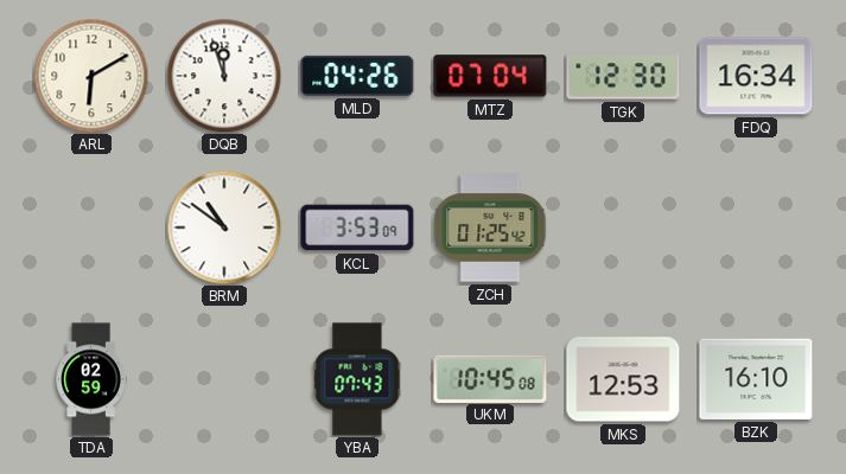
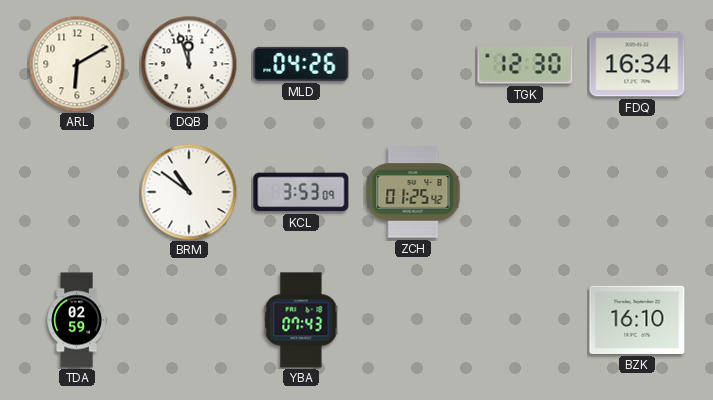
MTZ: 07:04 -> none
UKM: 10:45 -> none
MKS: 12:53 -> none
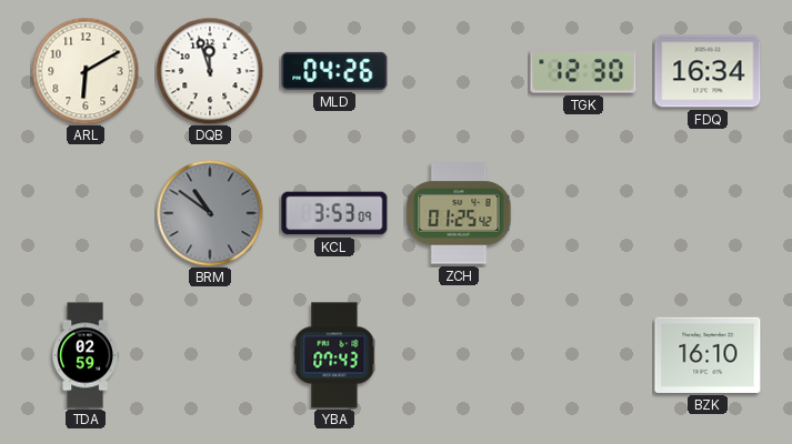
BRM dial: white -> grey
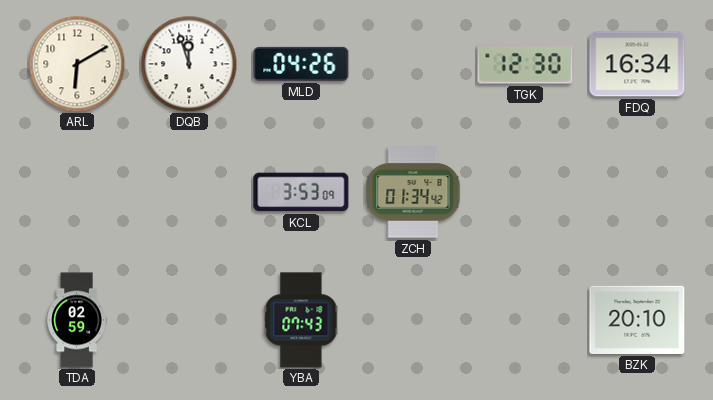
BRM: 10:51 -> none
ZCH: 01:25 -> 01:34
BZK: 16:10 -> 20:10
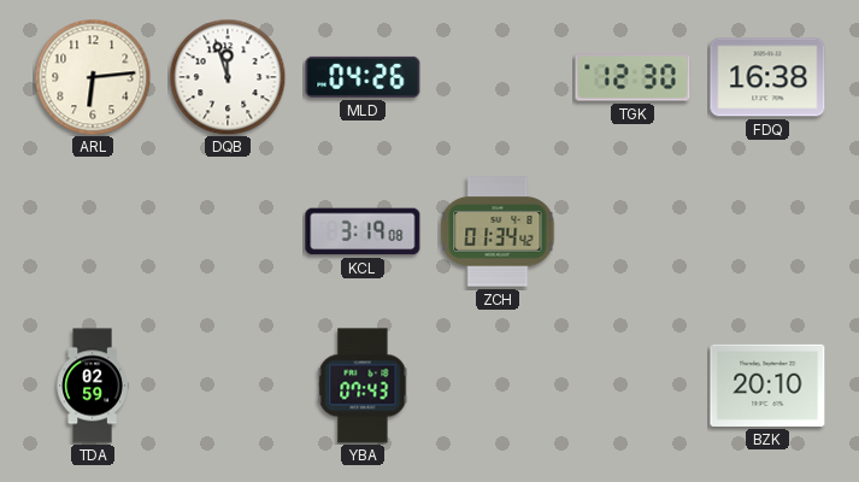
ARL: 6:10 -> 6:14
FDQ: 16:34 -> 16:38
KCL: 3:53 -> 3:19
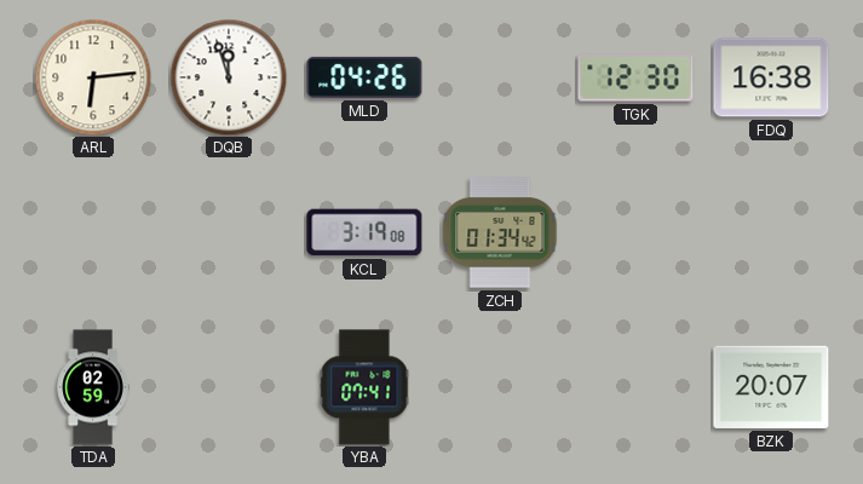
YBA: 07:43 -> 07:41
BZK: 20:10 -> 20:07
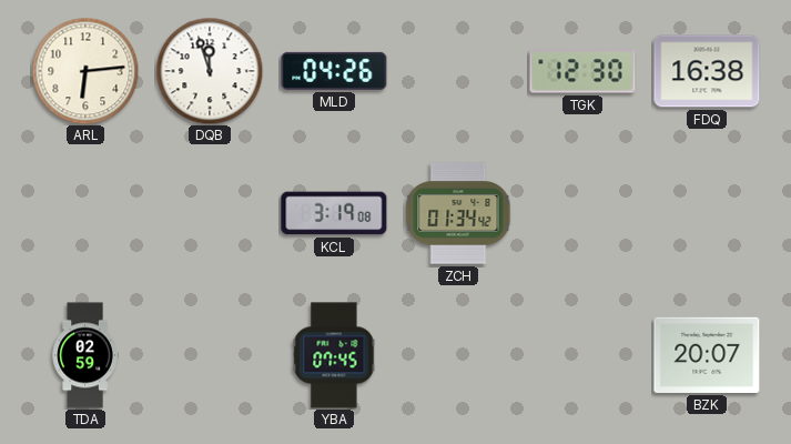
YBA: 07:41 -> 07:45
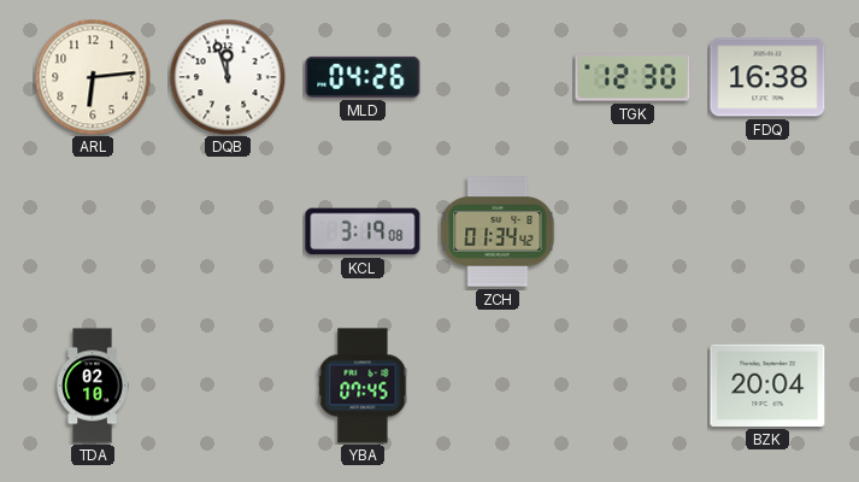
TDA: 02:59 -> 02:10
BZK: 20:07 -> 20:04
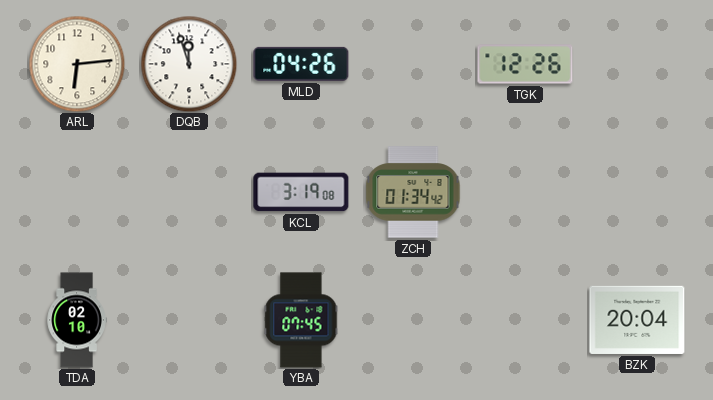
TGK: 12:30 -> 12:26
FDQ: 16:38 -> none
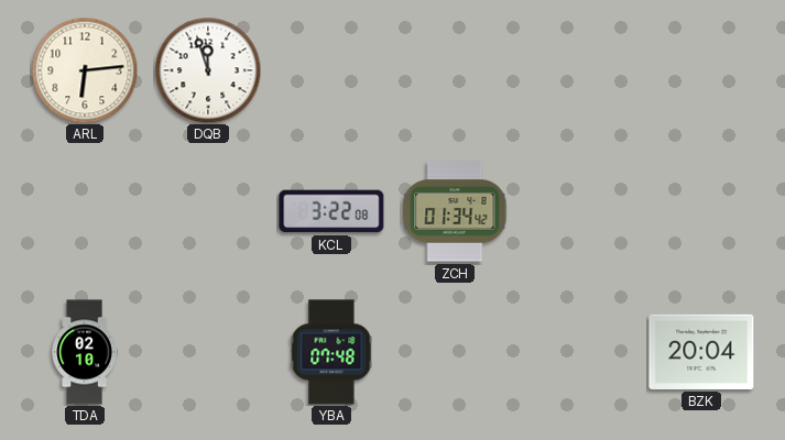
MLD: 04:26 -> none
TGK: 12:26 -> none
KCL: 3:19 -> 3:22
YBA: 07:45 -> 07:48
